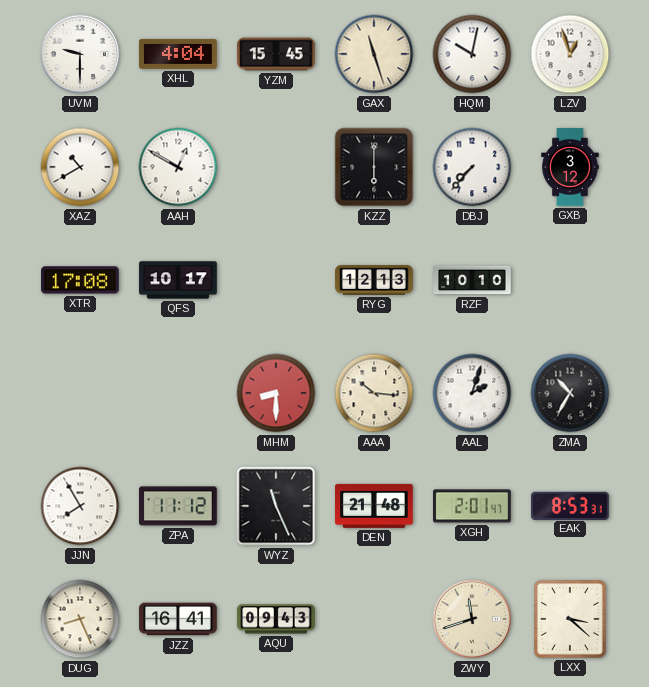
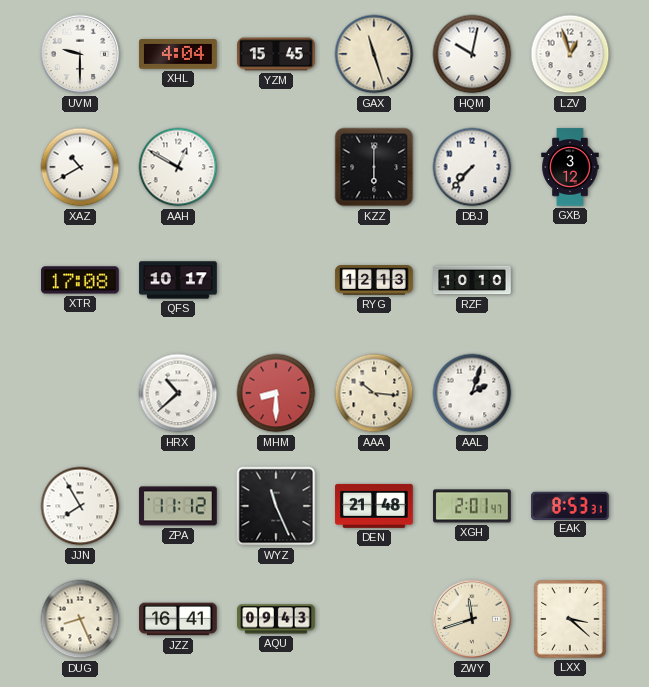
HRX: none -> 10:38
ZMA: 10:35 -> none
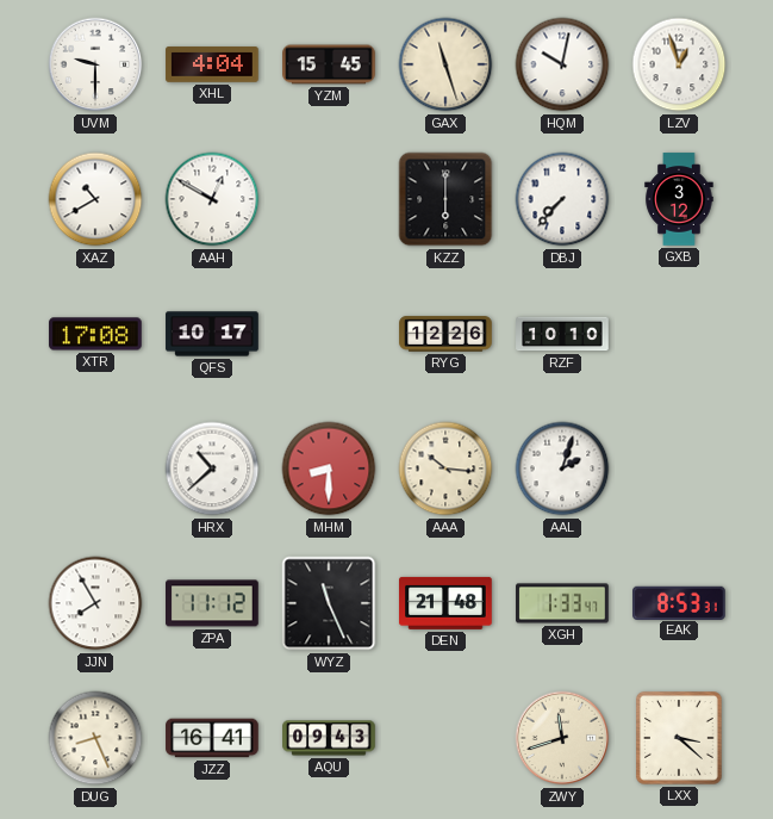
RYG: 12:13 -> 12:26
XGH: 2:01 -> 1:33
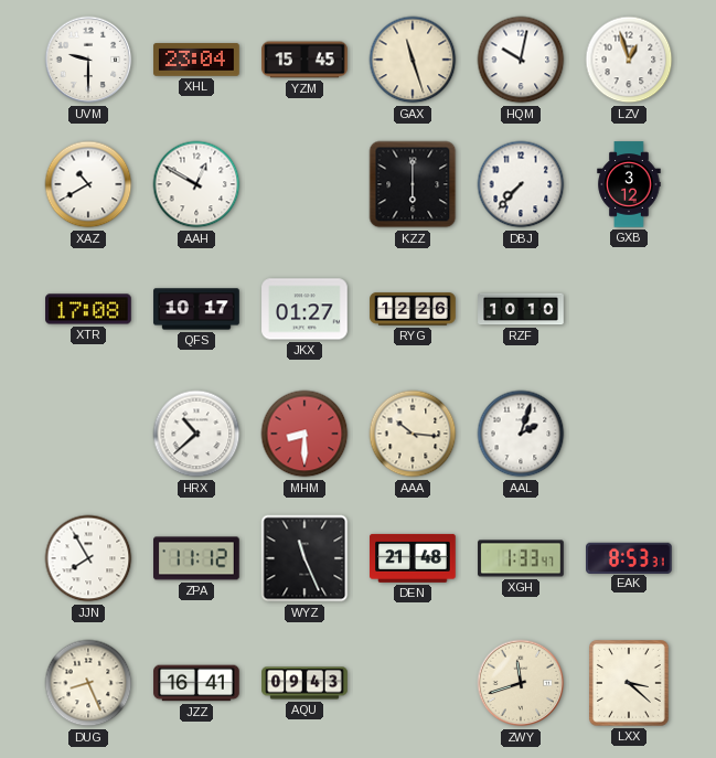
XHL: 4:04 -> 23:04
JKX: none -> 01:27
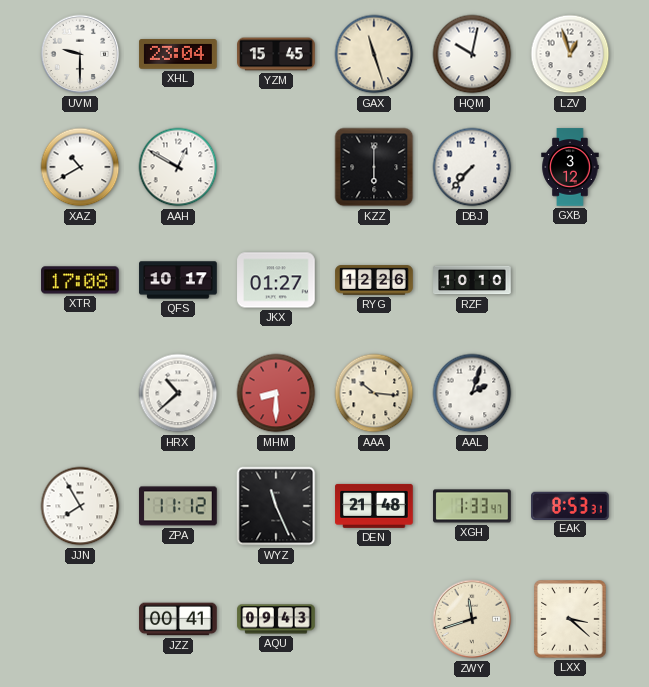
DUG: 8:26 -> none
JZZ: 16:41 -> 00:41
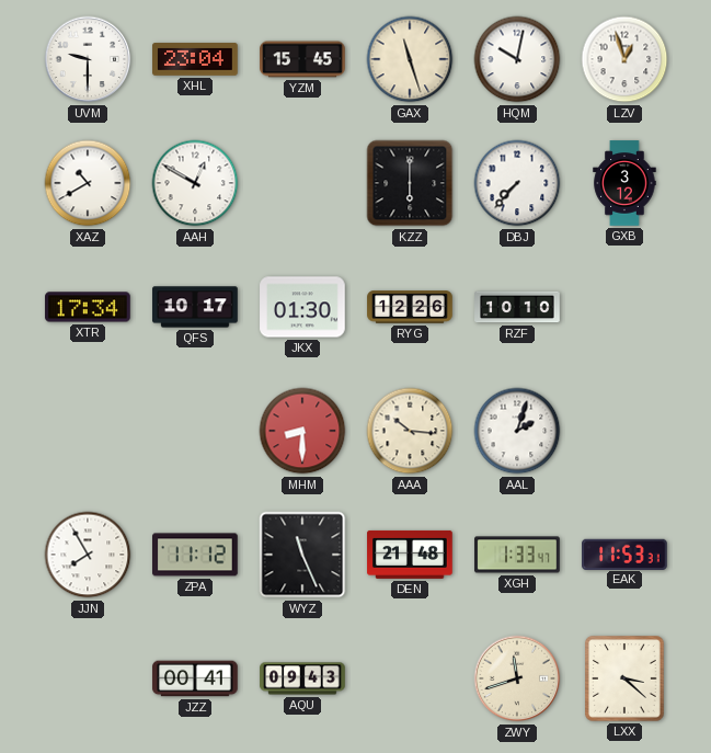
XTR: 17:08 -> 17:34
JKX: 01:27 -> 01:30
HRX: 10:38 -> none
EAK: 8:53 -> 11:53
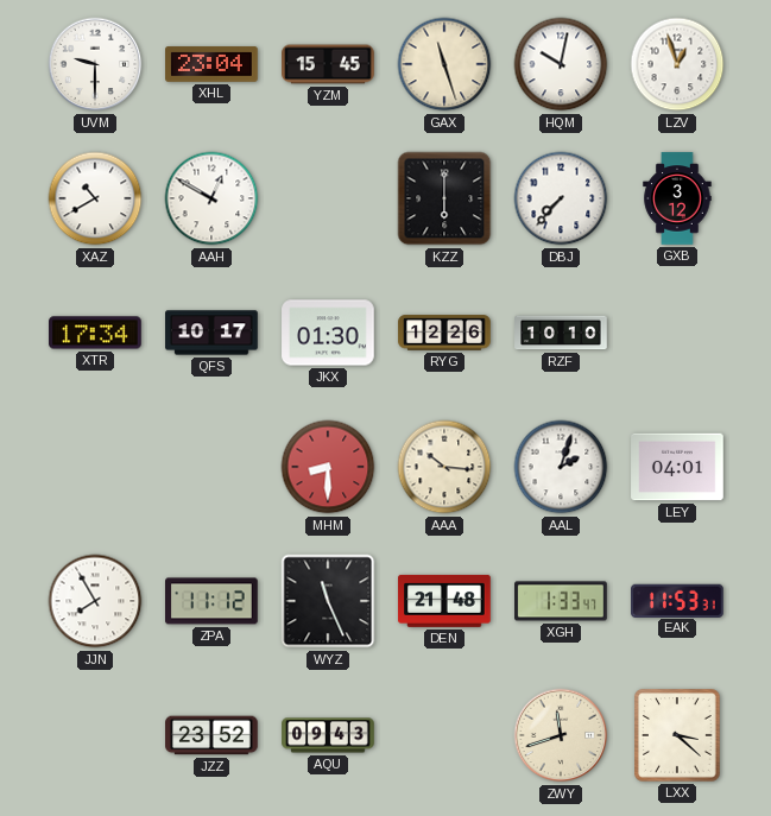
LEY: none -> 04:01
JZZ: 00:41 -> 23:52
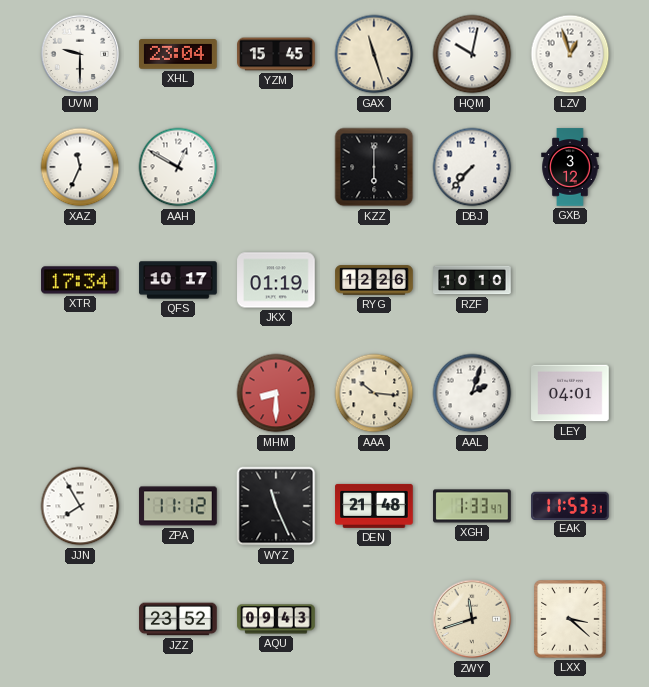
XAZ: 10:40 -> 11:34
JKX: 01:30 -> 01:19
